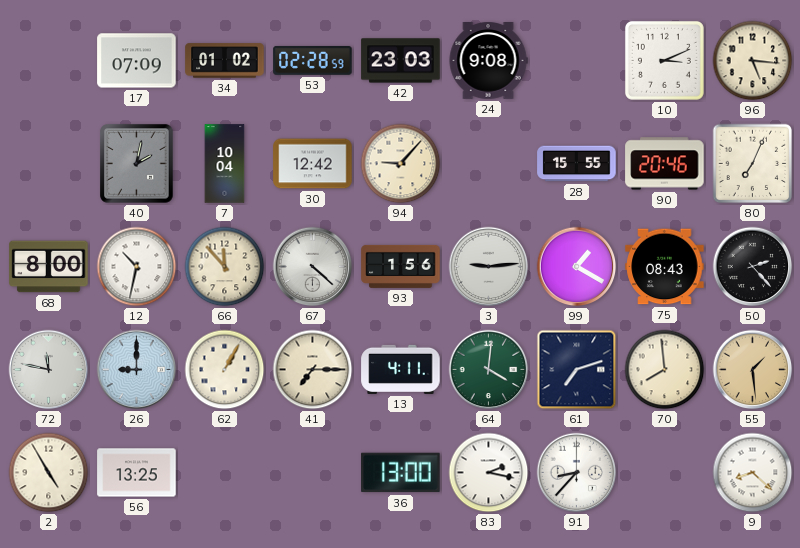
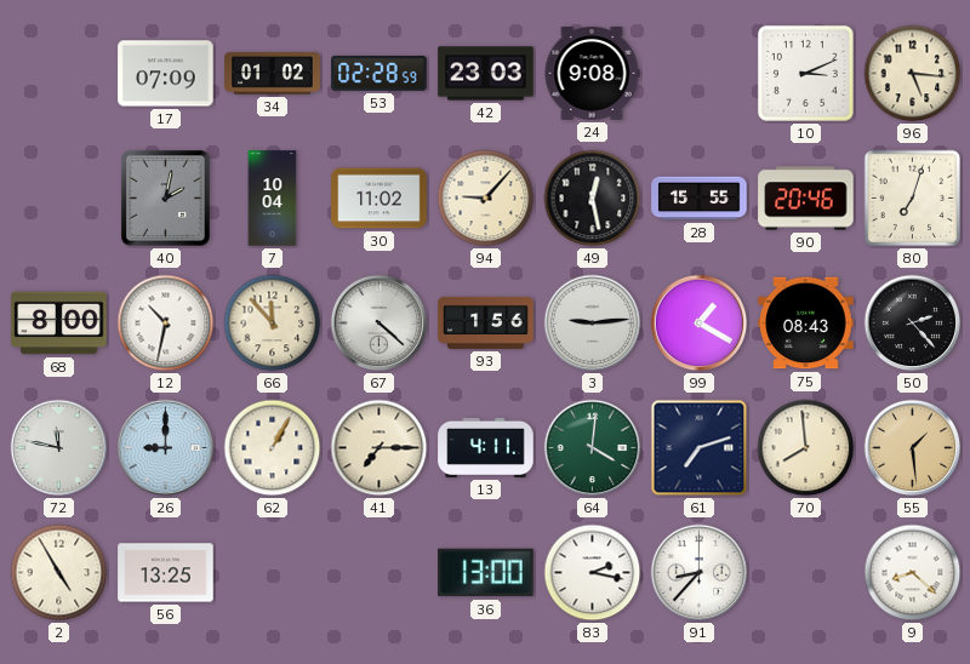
30: 12:42 -> 11:02
49: none -> 12:28
80: 7:04 -> 7:03
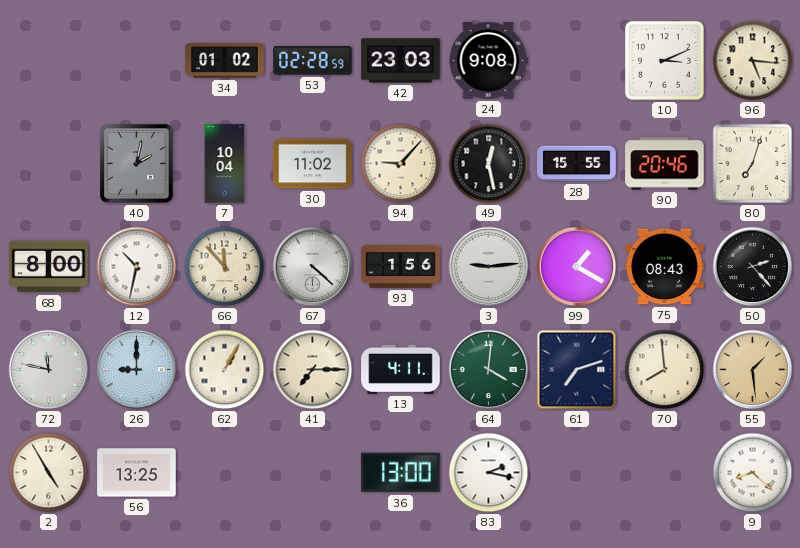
17: 07:09 -> none
91: 8:37 -> none
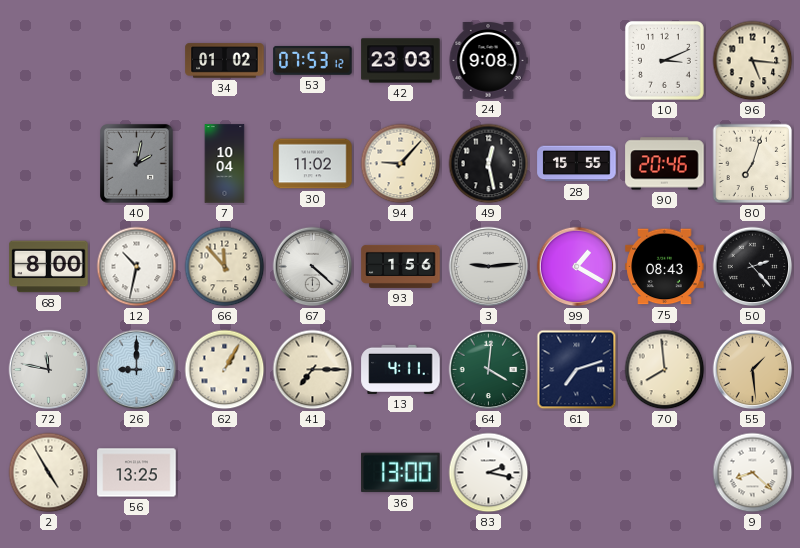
53: 02:28 -> 07:53
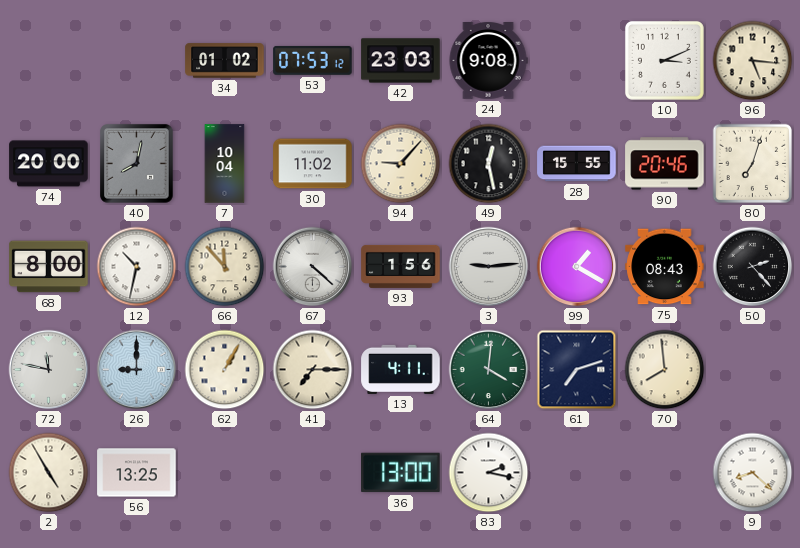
74: none -> 20:00
40: 2:02 -> 8:02
55: 1:29 -> none
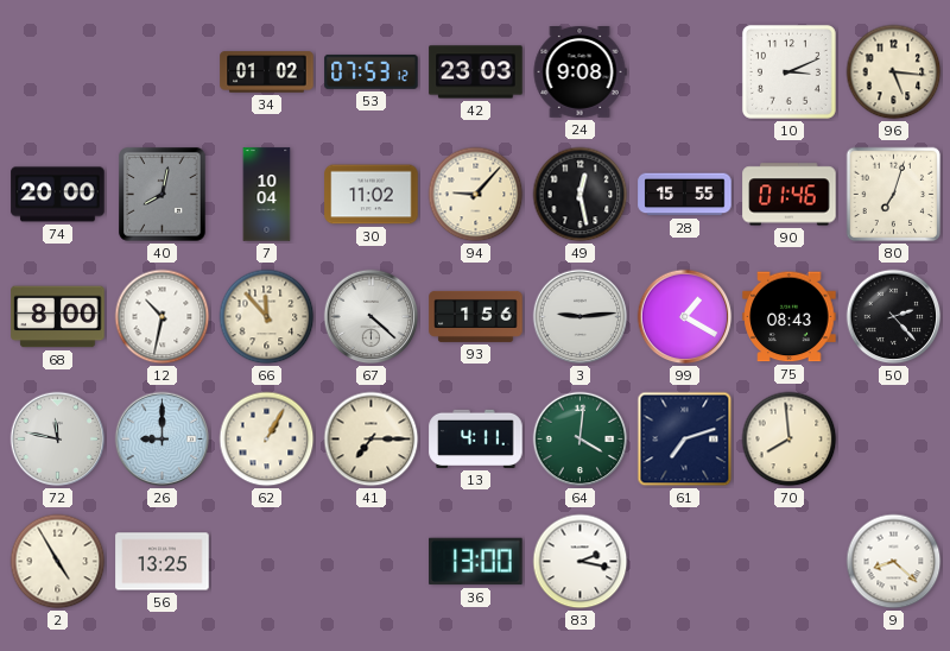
90: 20:46 -> 01:46
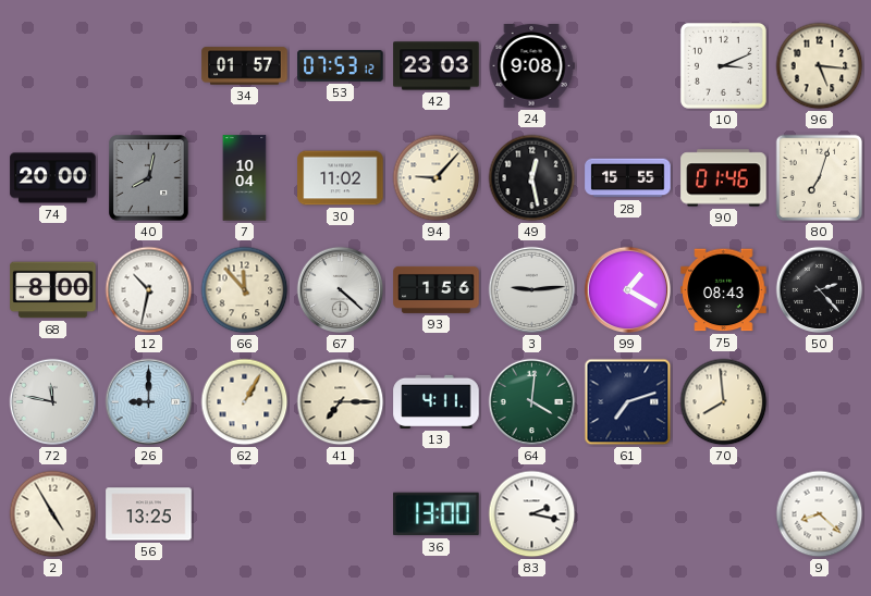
34: 01:02 -> 01:57
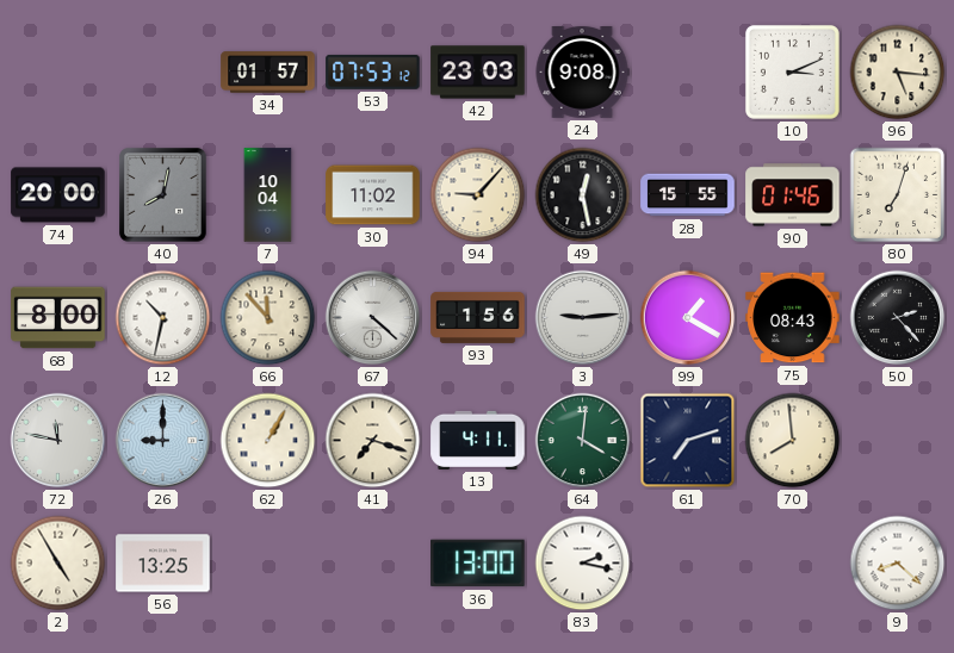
41: 7:15 -> 7:18
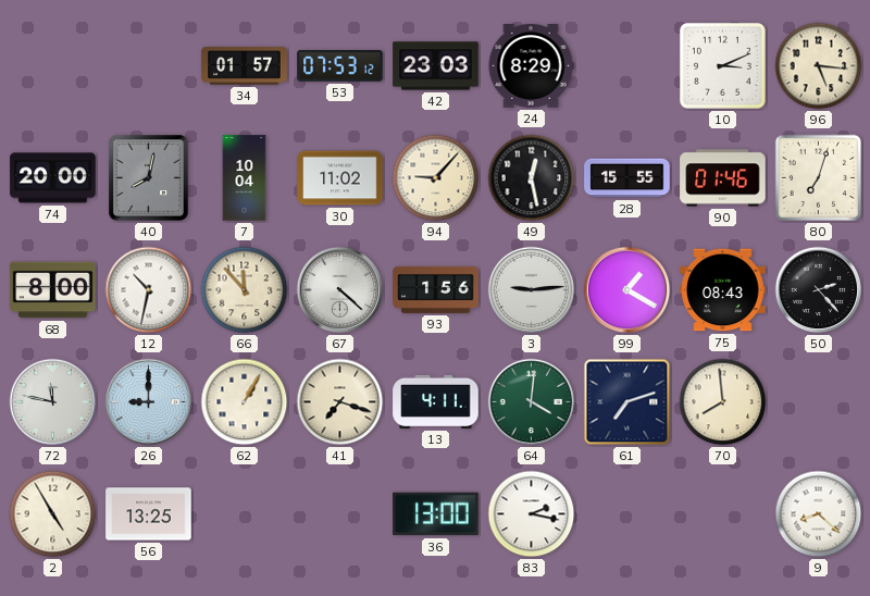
24: 9:08 -> 8:29
